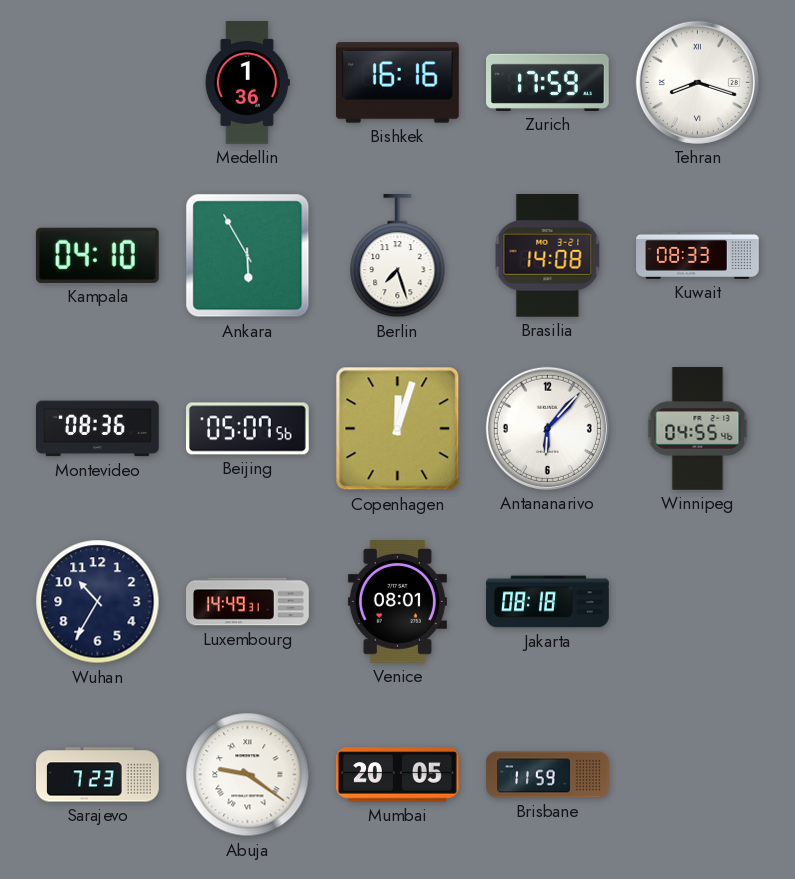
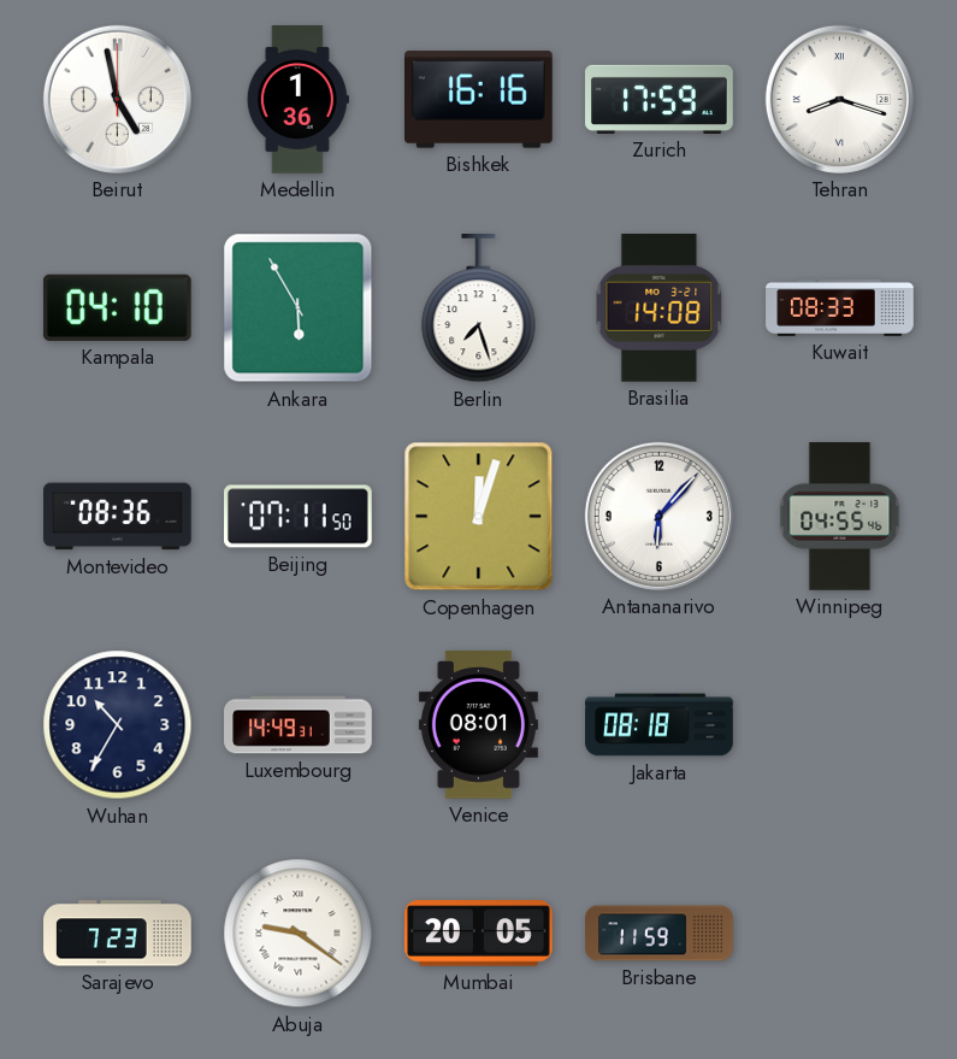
Beirut: none -> 4:58
Beijing: 05:07 -> 07:11
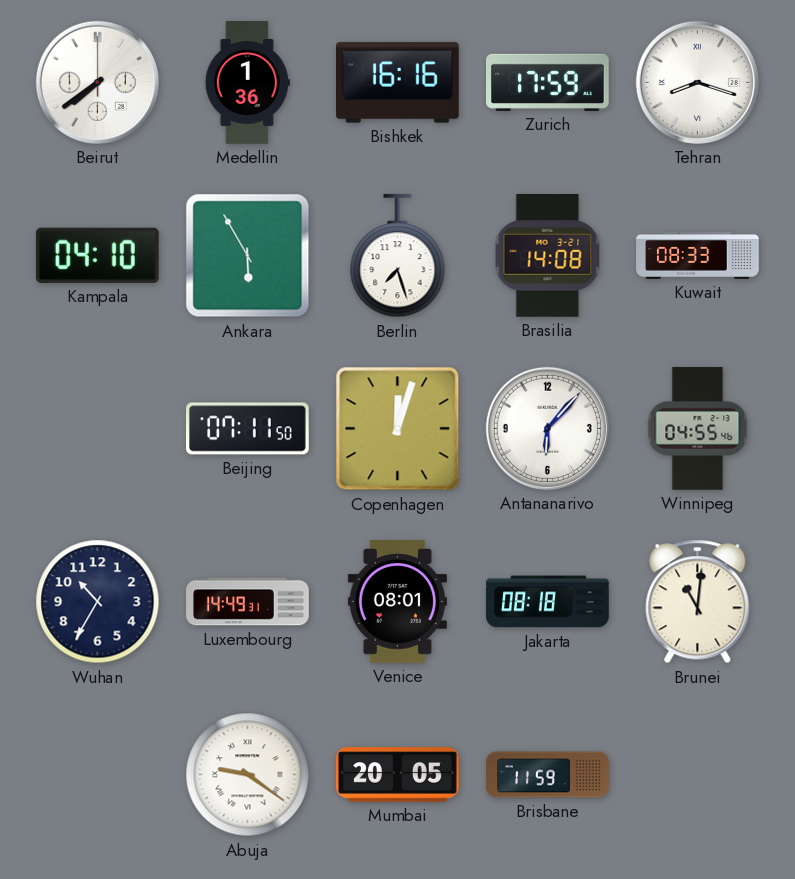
Beirut: 4:58 -> 7:39
Montevideo: 08:36 -> none
Brunei: none -> 11:01
Sarajevo: 7:23 -> none
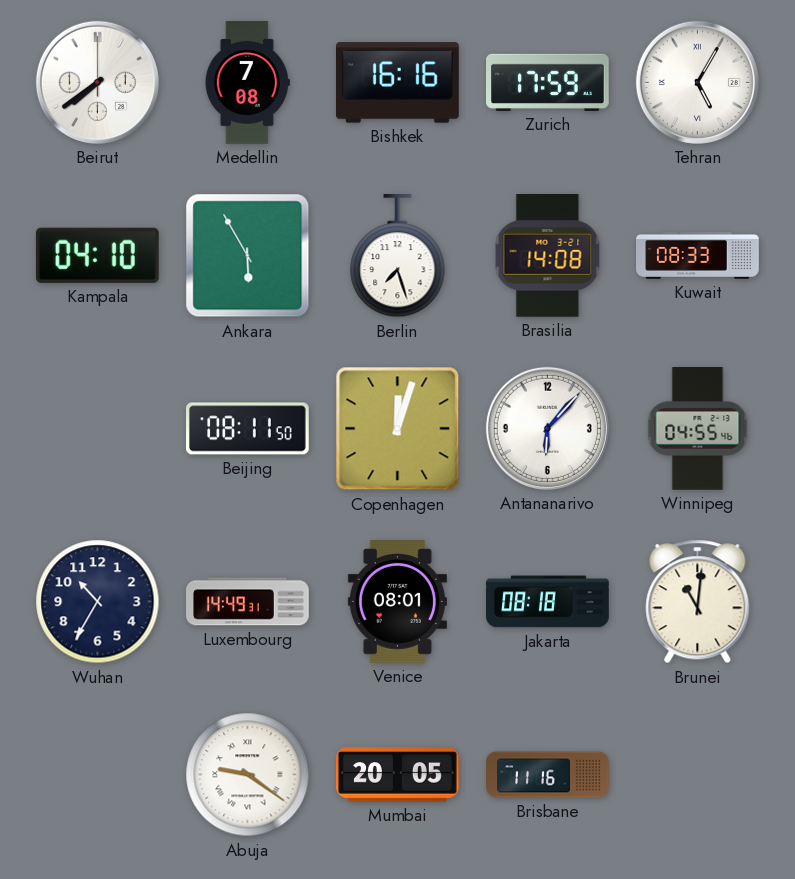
Medellin: 1:36 -> 7:08
Tehran: 8:18 -> 5:05
Beijing: 07:11 -> 08:11
Brisbane: 11:59 -> 11:16
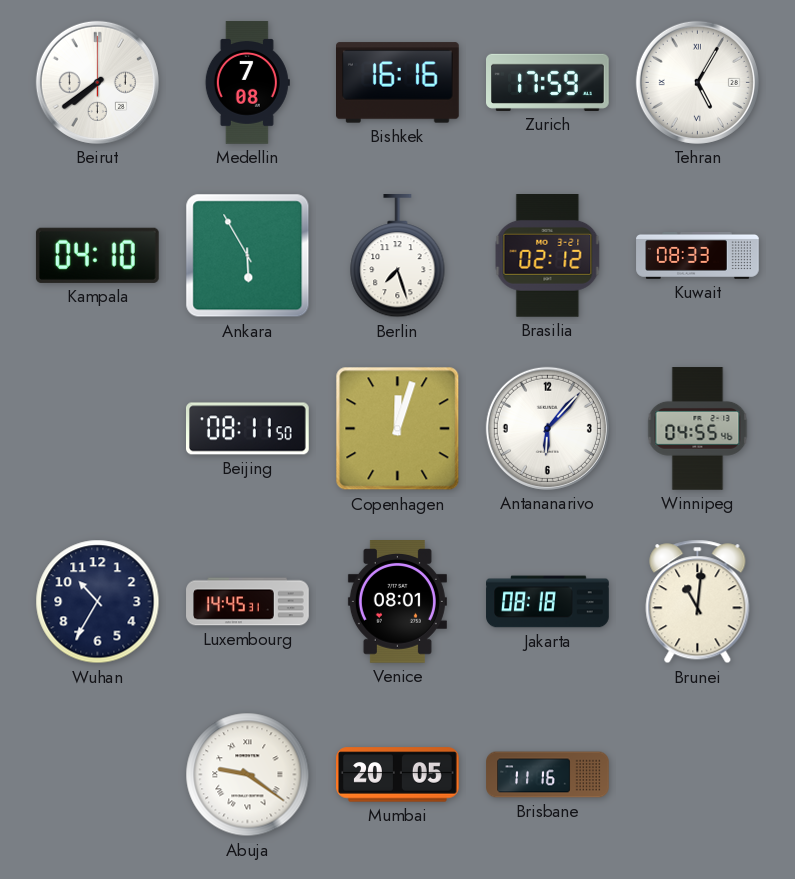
Brasilia: 14:08 -> 02:12
Luxembourg: 14:49 -> 14:45
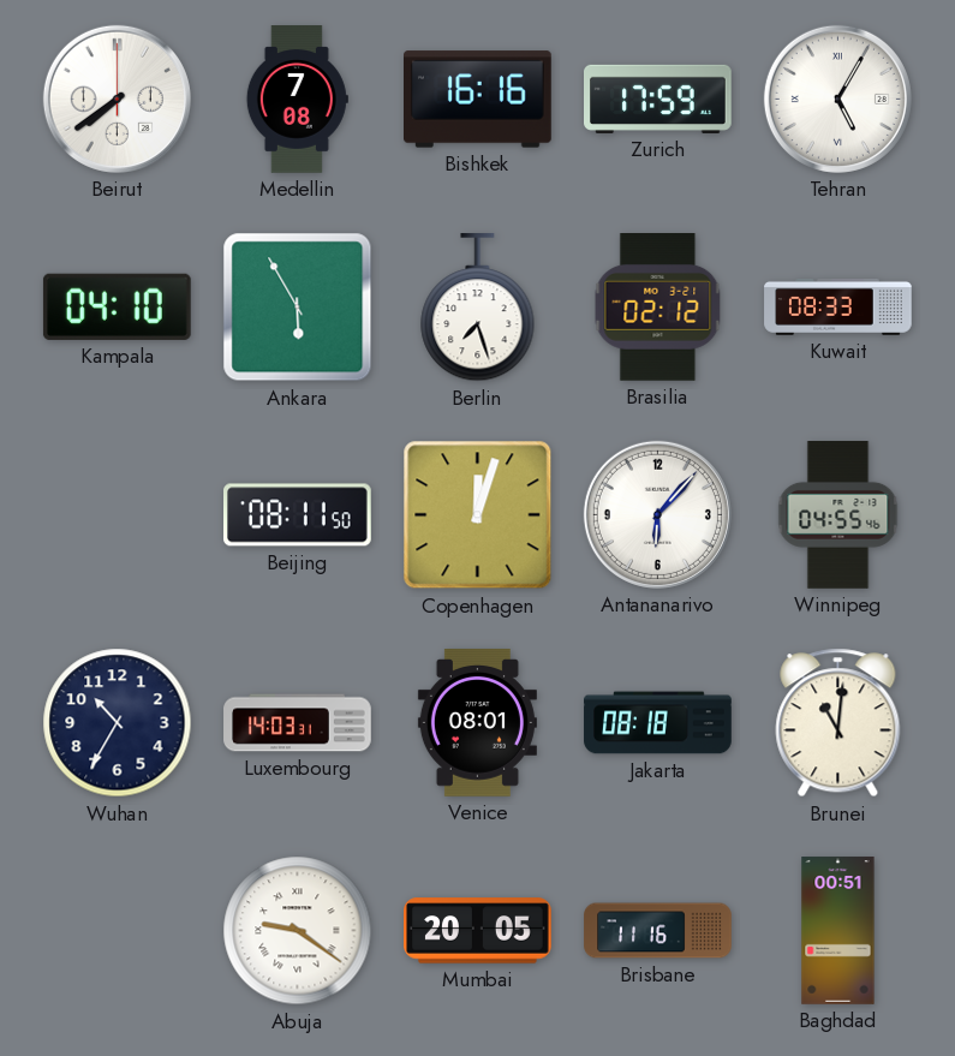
Luxembourg: 14:45 -> 14:03
Baghdad: none -> 00:51
